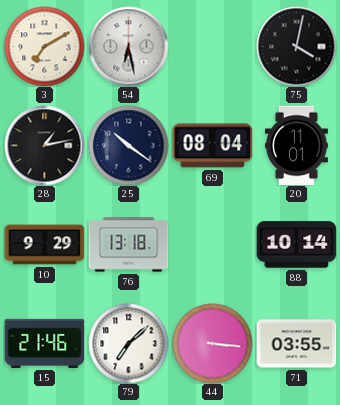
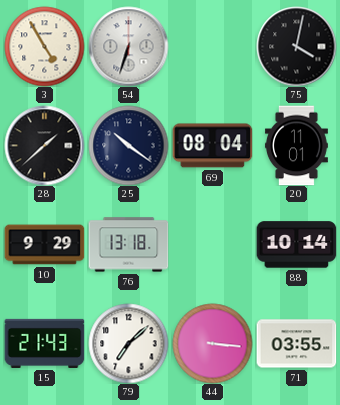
3: 7:10 -> 4:55
54: 6:28 -> 6:33
28: 1:13 -> 1:38
15: 21:46 -> 21:43
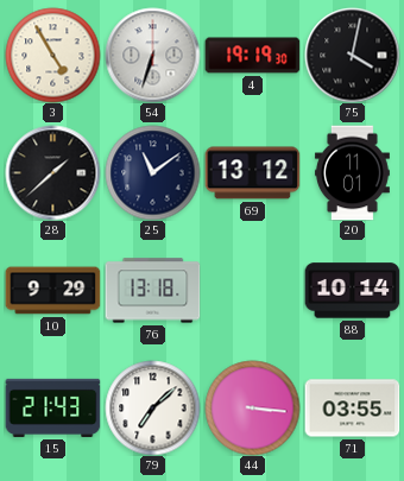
4: none -> 19:19
25: 10:21 -> 11:09
69: 08:04 -> 13:12
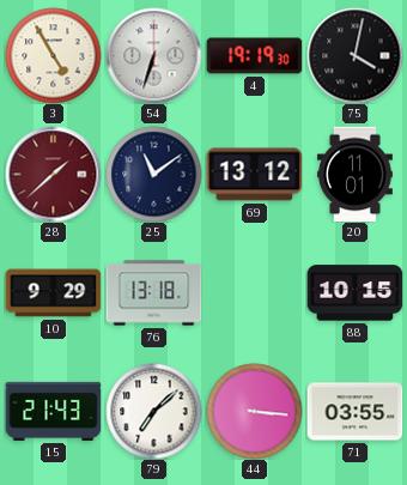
28 dial: black -> burgundy
88: 10:14 -> 10:15
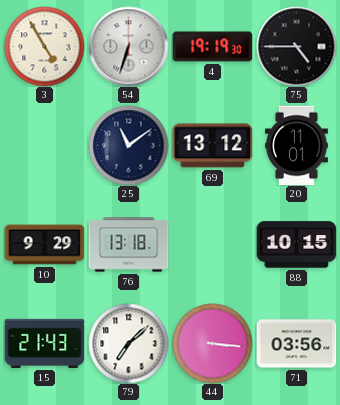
75: 4:02 -> 4:45
28: 1:38 -> none
71: 03:55 -> 03:56
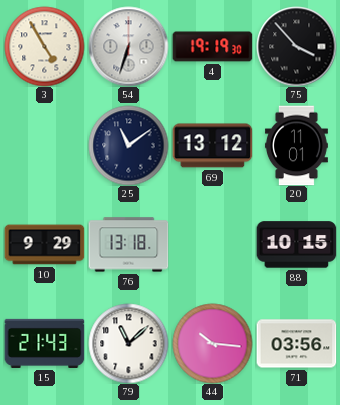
75: 4:45 -> 3:53
79: 7:08 -> 11:08
44: 3:16 -> 10:16
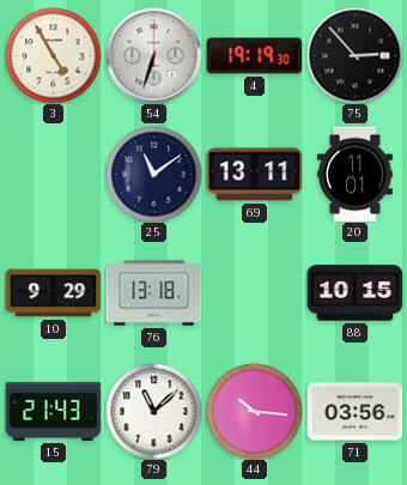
75: 3:53 -> 2:53
69: 13:12 -> 13:11
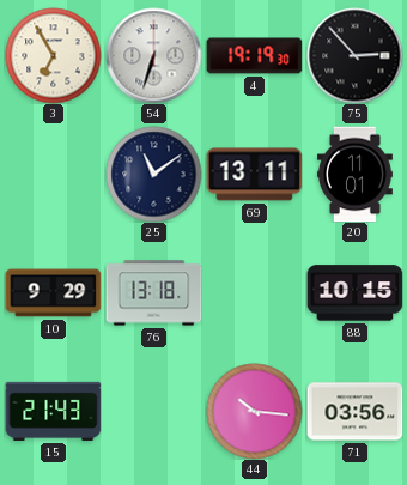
3: 4:55 -> 6:55
79: 11:08 -> none
